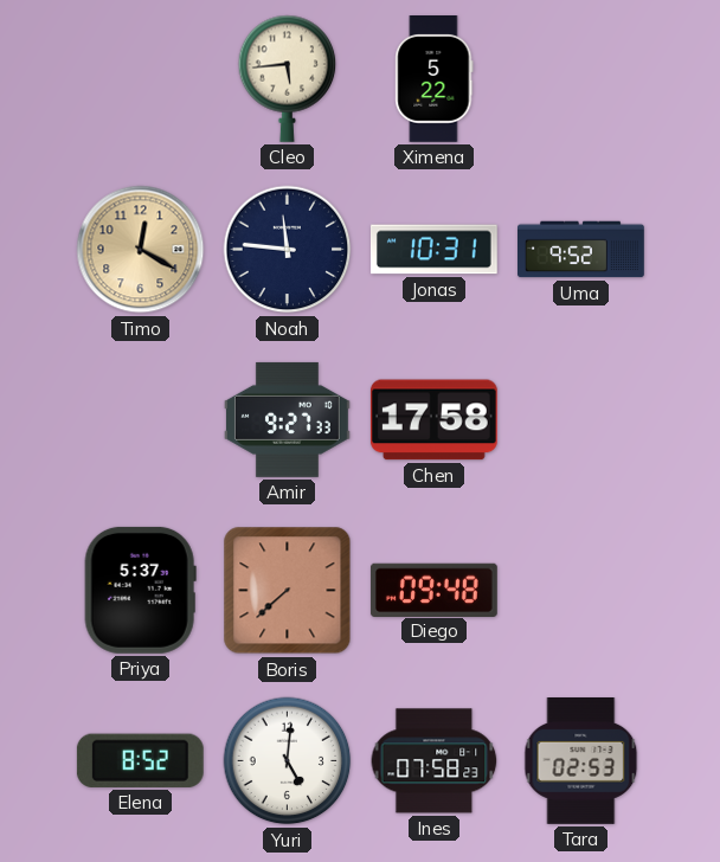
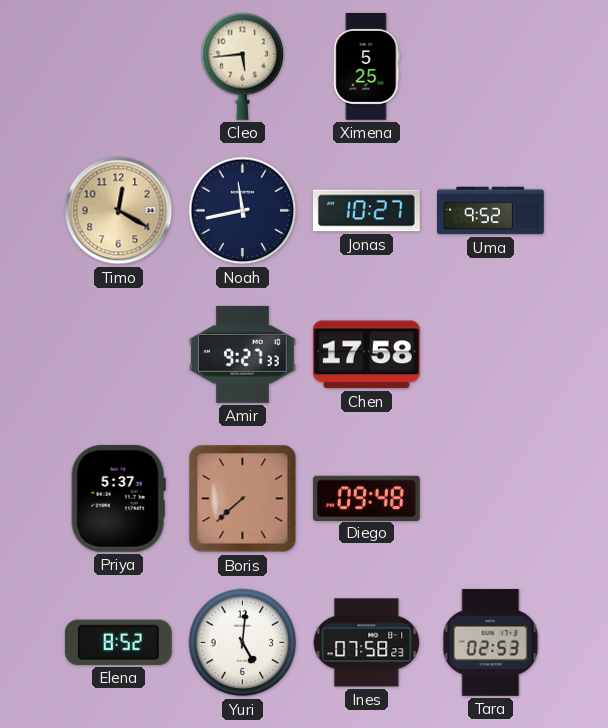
Ximena: 5:22 -> 5:25
Noah: 11:46 -> 11:43
Jonas: 10:31 -> 10:27
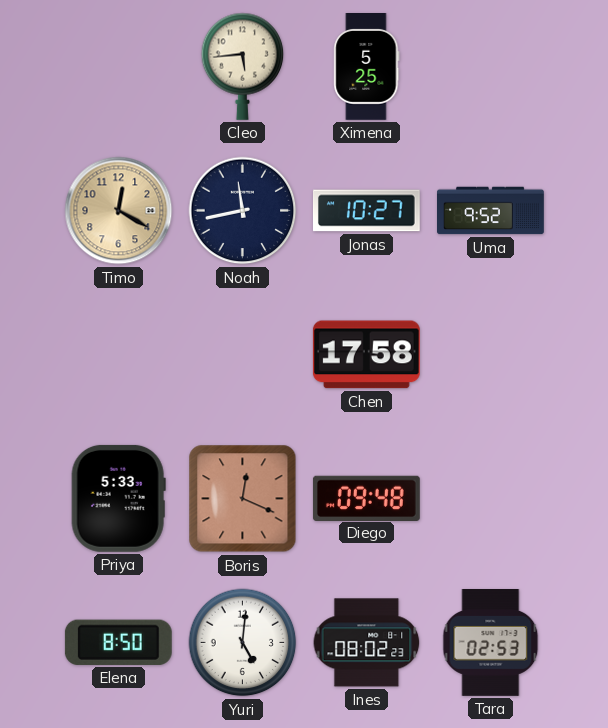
Amir: 9:27 -> none
Priya: 5:37 -> 5:33
Boris: 7:38 -> 12:19
Elena: 8:52 -> 8:50
Ines: 07:58 -> 08:02
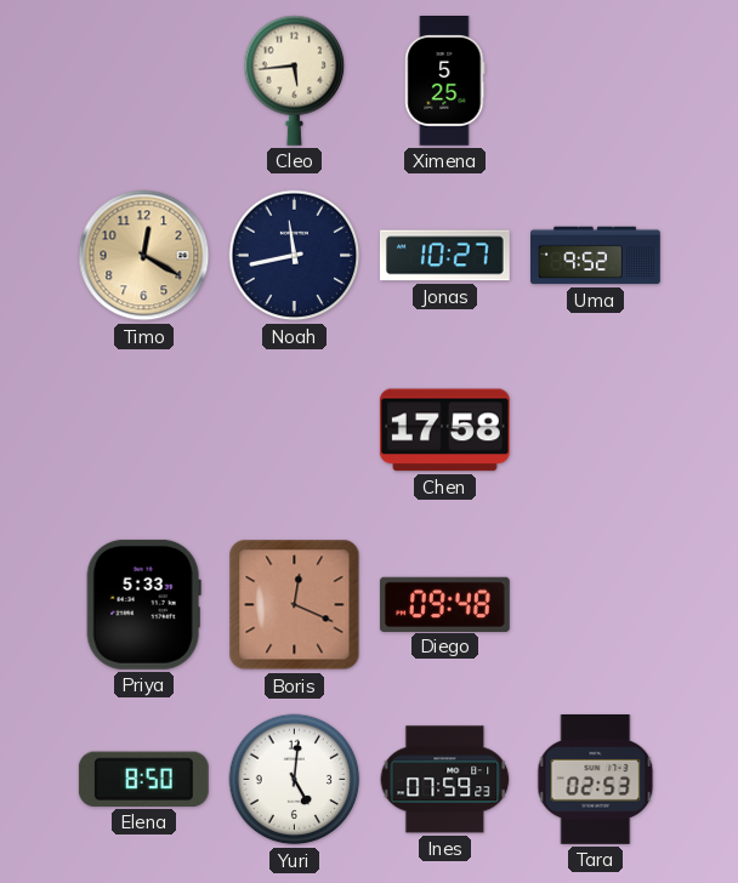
Ines: 08:02 -> 07:59
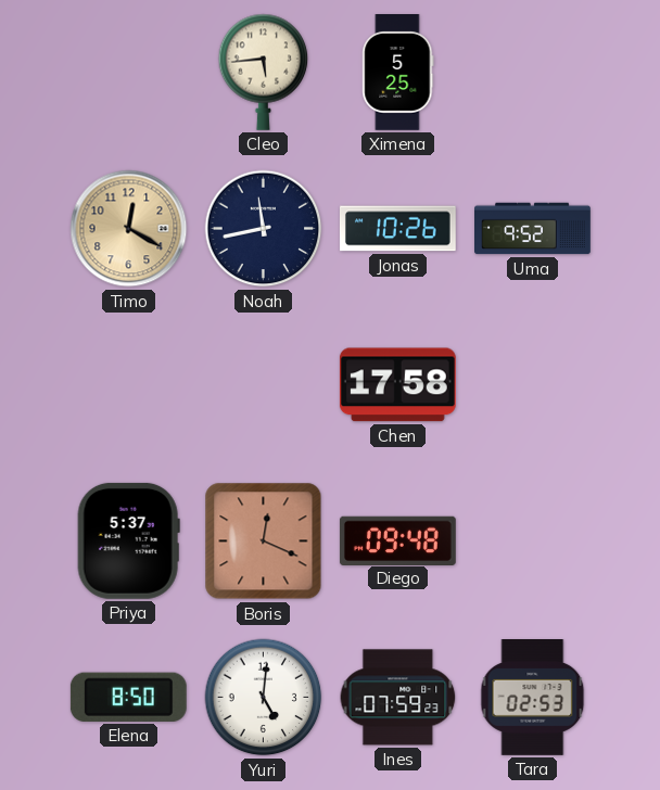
Jonas: 10:27 -> 10:26
Priya: 5:33 -> 5:37
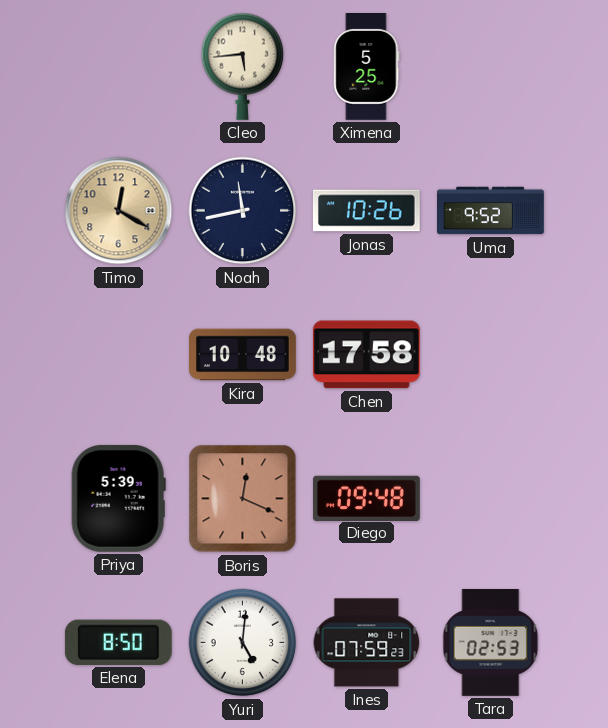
Kira: none -> 10:48
Priya: 5:37 -> 5:39
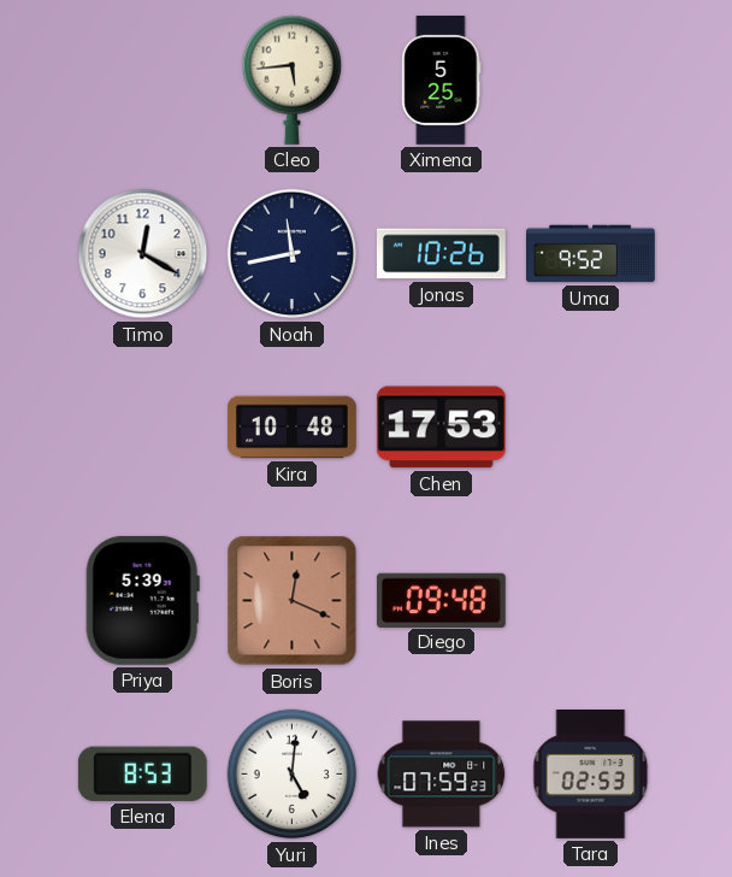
Timo dial: champagne -> white
Chen: 17:58 -> 17:53
Elena: 8:50 -> 8:53
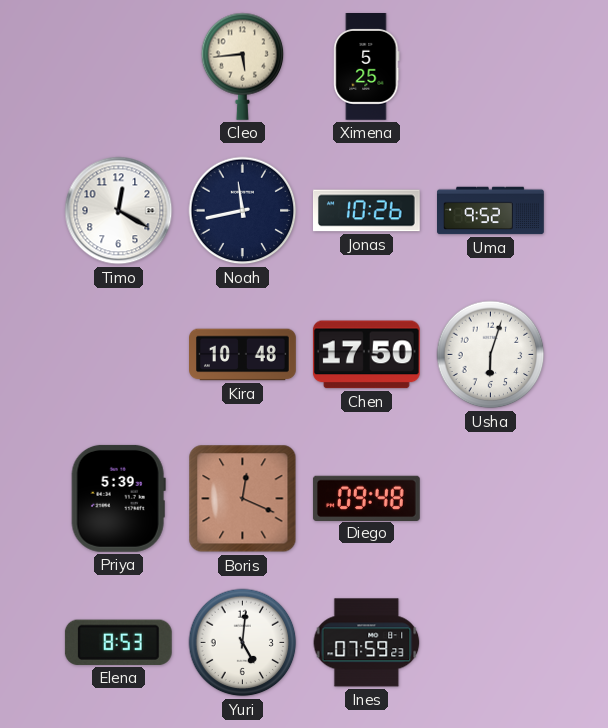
Chen: 17:53 -> 17:50
Usha: none -> 6:03
Tara: 02:53 -> none
